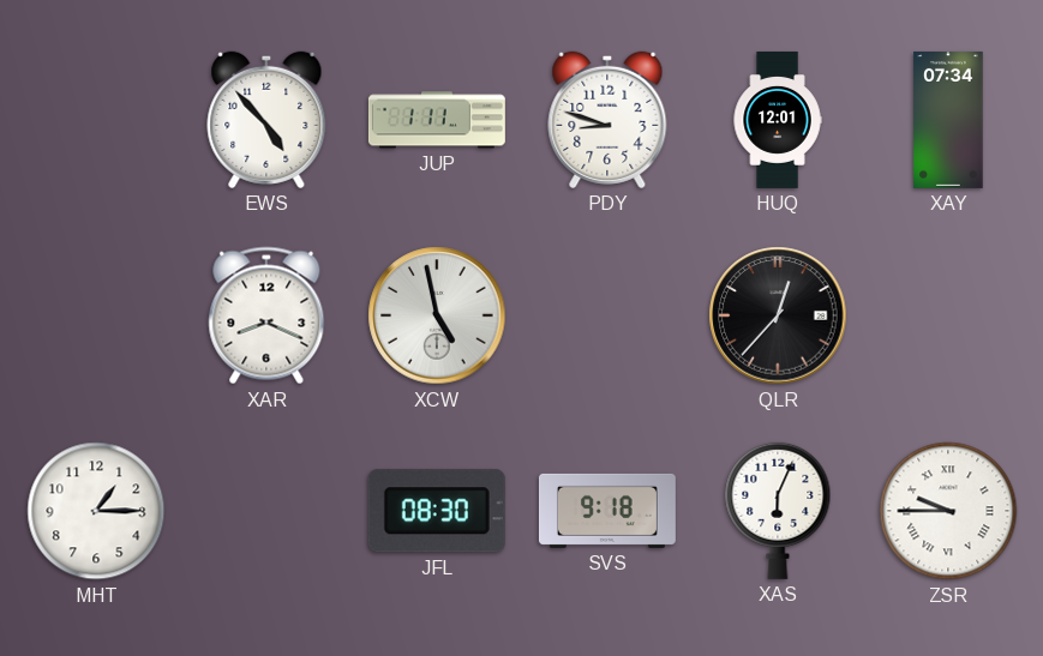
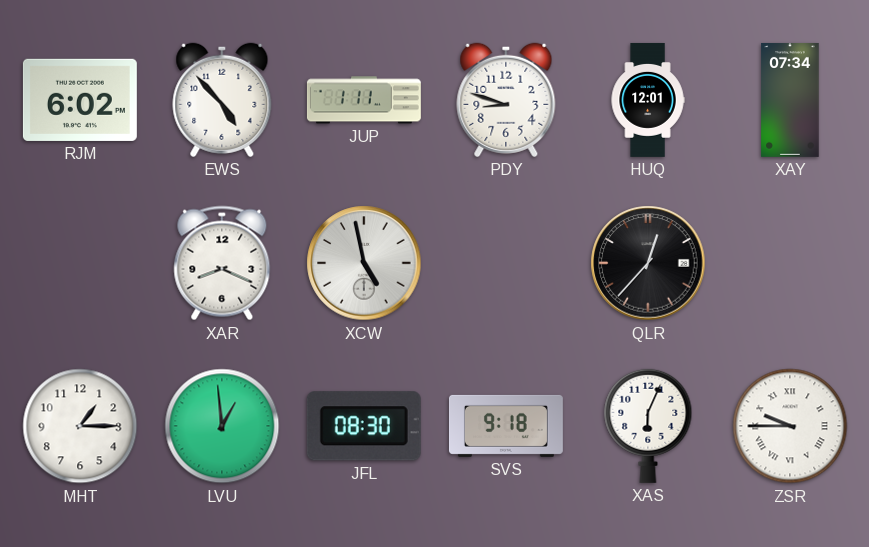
RJM: none -> 6:02
LVU: none -> 12:59
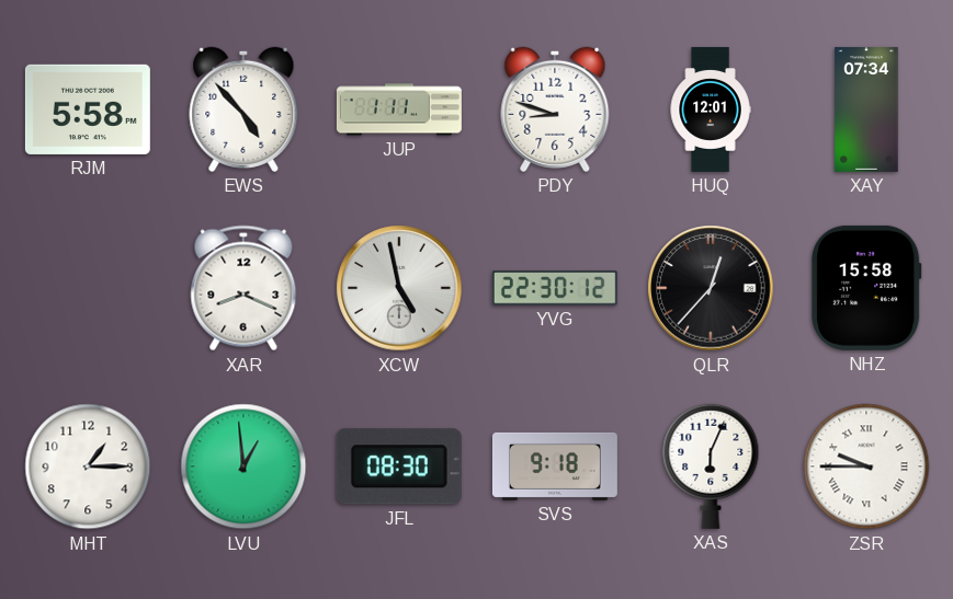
RJM: 6:02 -> 5:58
YVG: none -> 22:30
NHZ: none -> 15:58
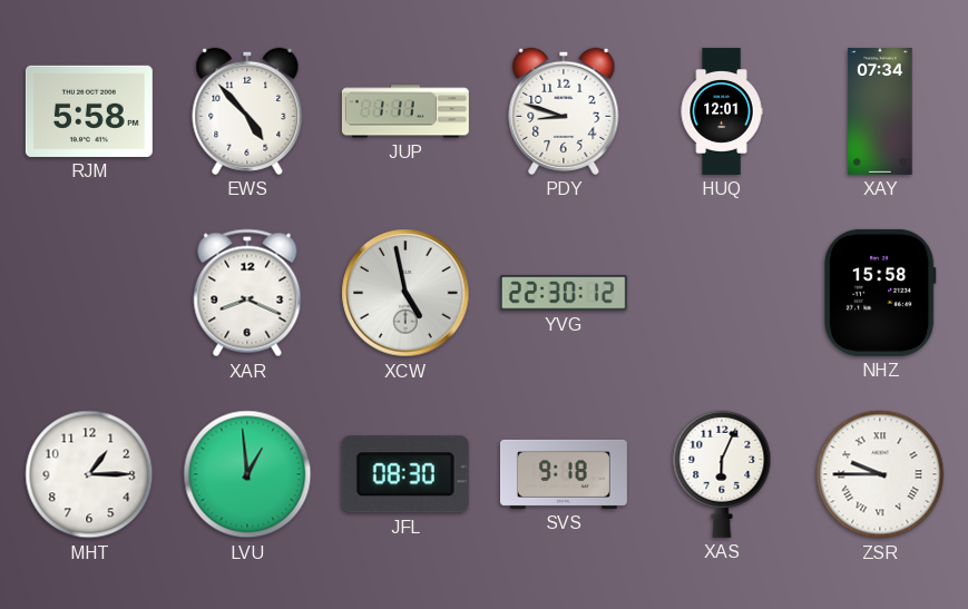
QLR: 12:37 -> none
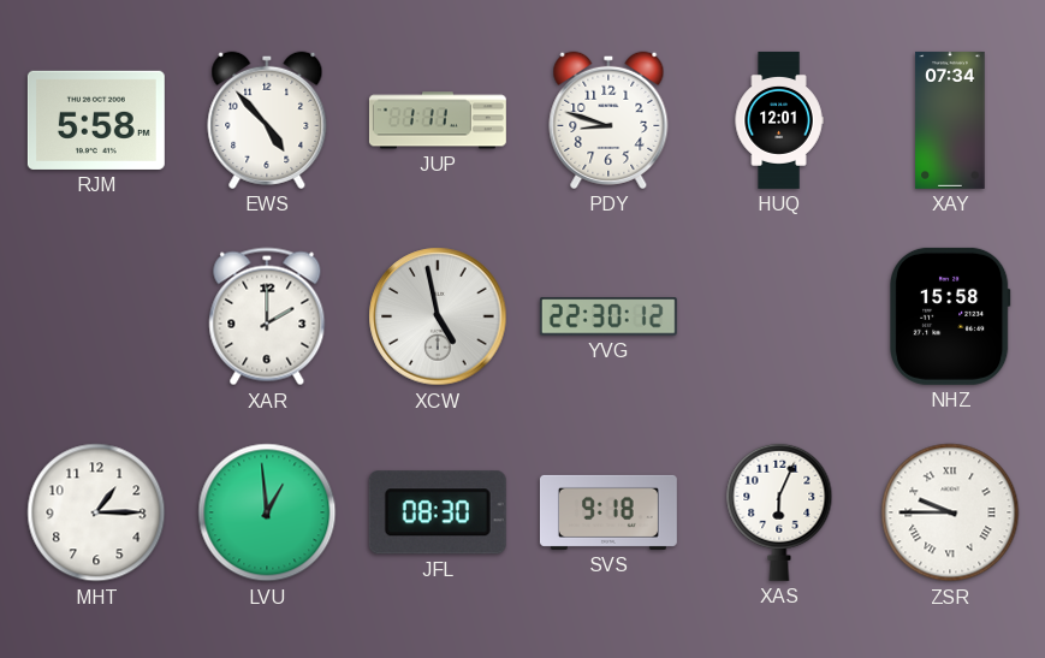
XAR: 8:19 -> 2:00
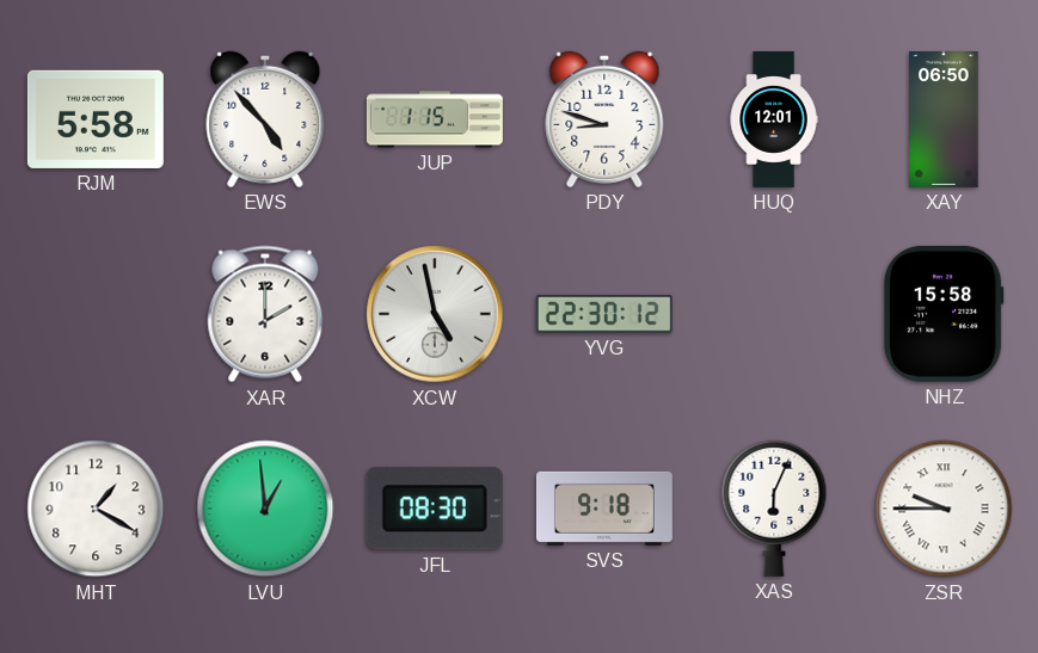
JUP: 1:11 -> 1:15
XAY: 07:34 -> 06:50
MHT: 1:15 -> 1:20
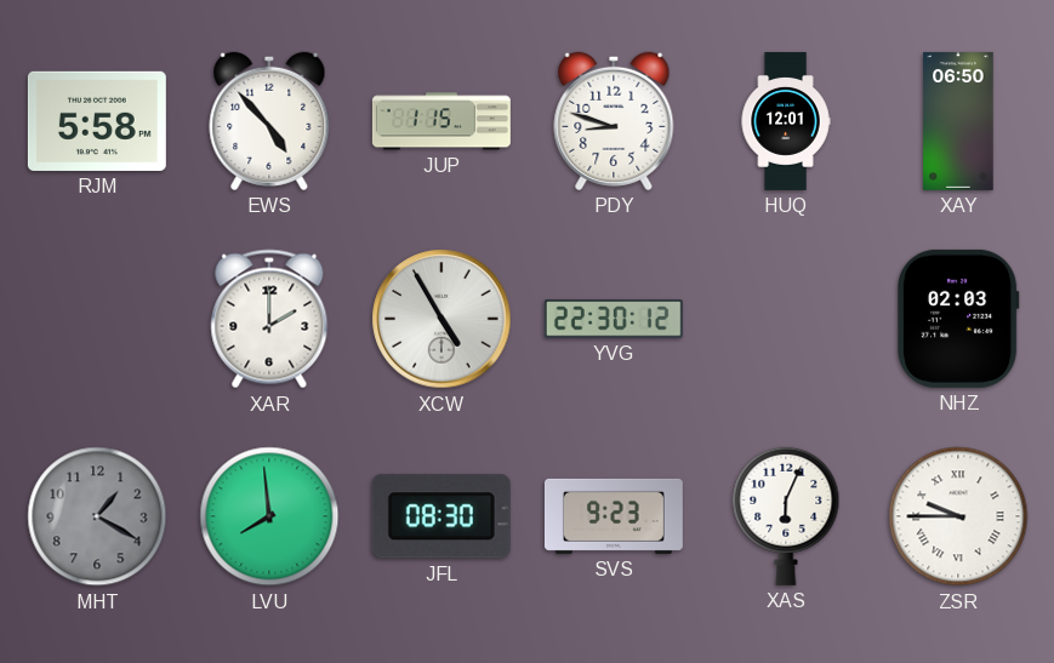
XCW: 4:58 -> 4:55
NHZ: 15:58 -> 02:03
MHT dial: white -> grey
LVU: 12:59 -> 7:59
SVS: 9:18 -> 9:23
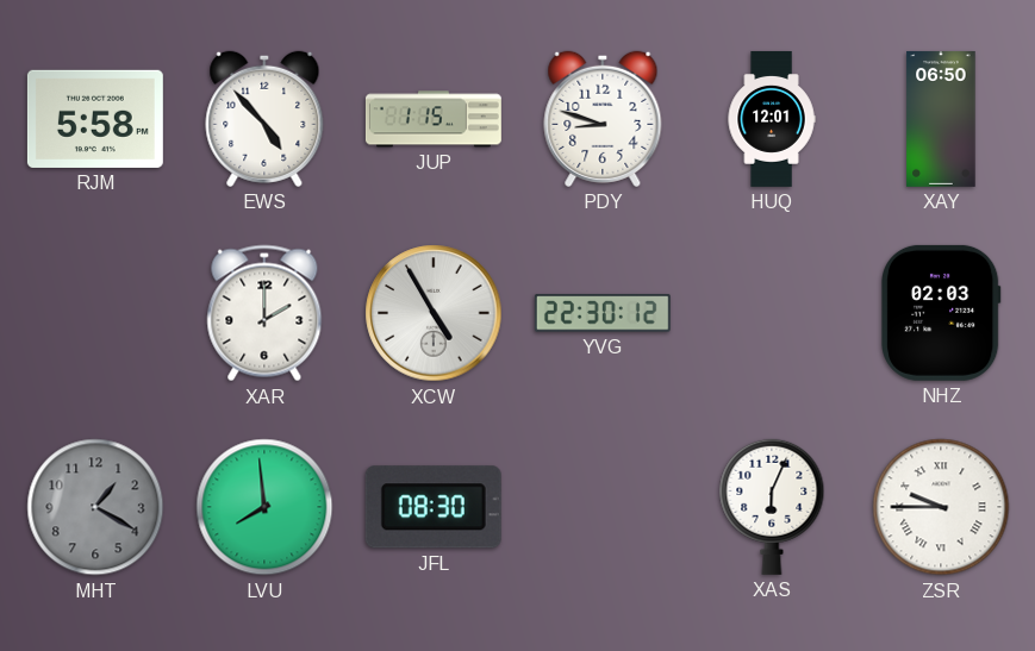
SVS: 9:23 -> none
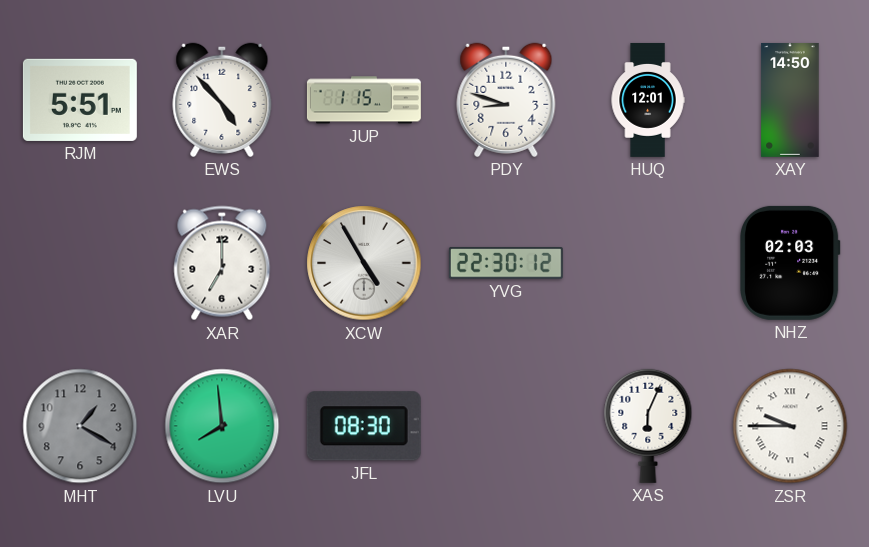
RJM: 5:58 -> 5:51
XAY: 06:50 -> 14:50
XAR: 2:00 -> 7:00
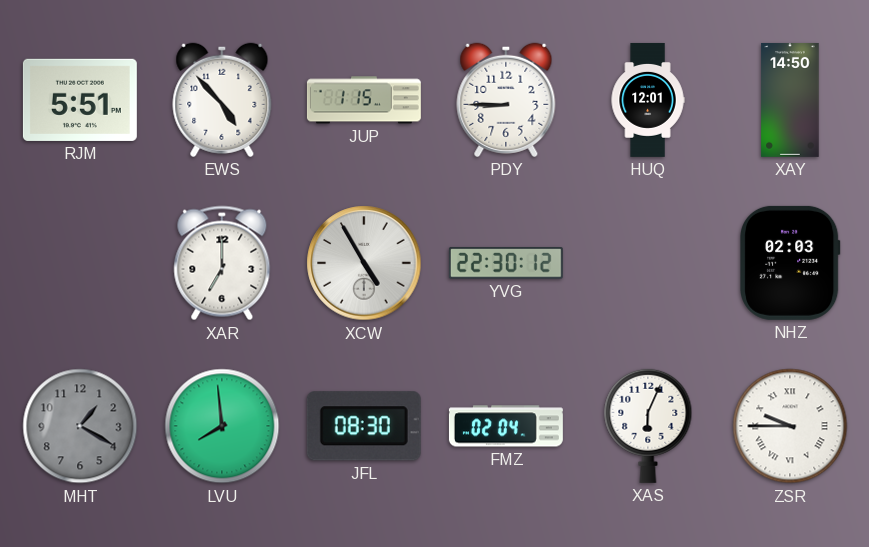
PDY: 8:48 -> 8:45
FMZ: none -> 02:04
